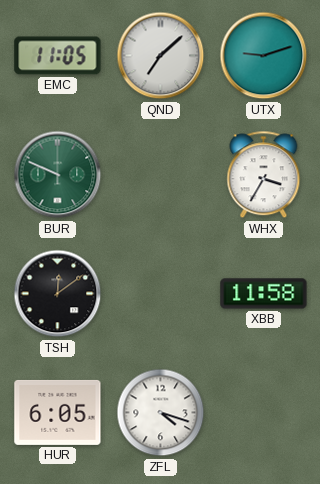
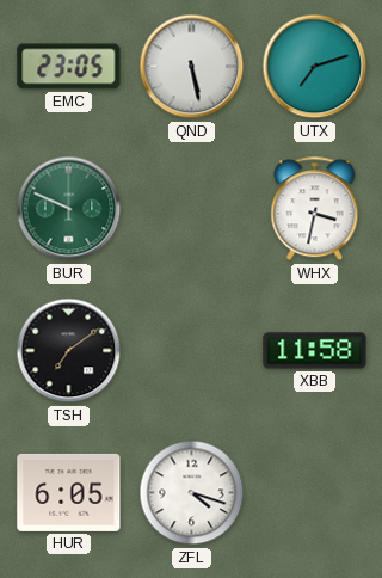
EMC: 11:05 -> 23:05
QND: 7:08 -> 5:28
UTX: 9:12 -> 7:12
WHX: 3:35 -> 3:32
TSH: 12:09 -> 7:09
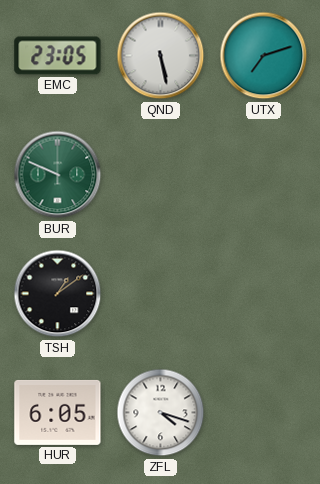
WHX: 3:32 -> none
TSH: 7:09 -> 1:09
XBB: 11:58 -> none
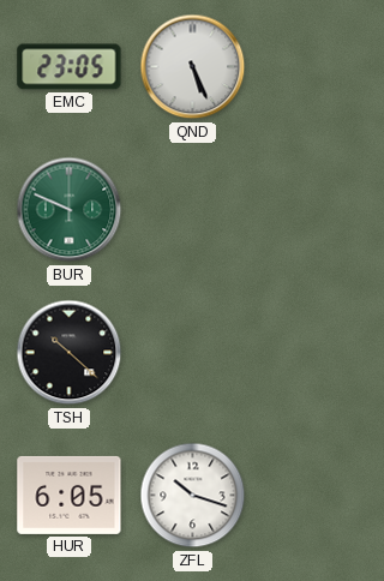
QND: 5:28 -> 5:26
UTX: 7:12 -> none
TSH: 1:09 -> 10:22
ZFL: 4:18 -> 10:18
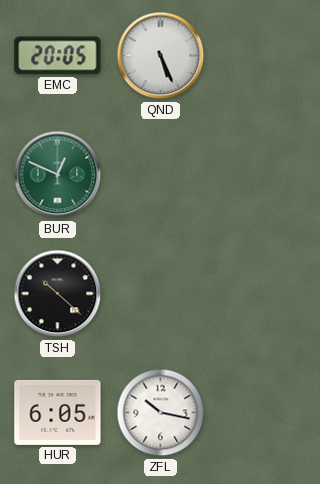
EMC: 23:05 -> 20:05
BUR: 9:49 -> 12:49
ZFL: 10:18 -> 10:17
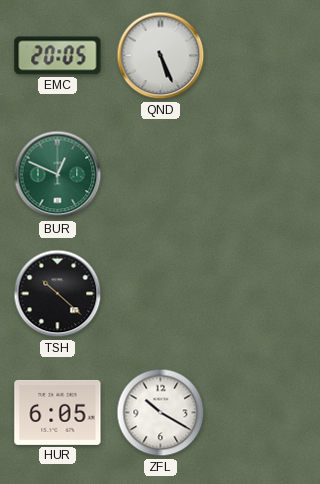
ZFL: 10:17 -> 10:20
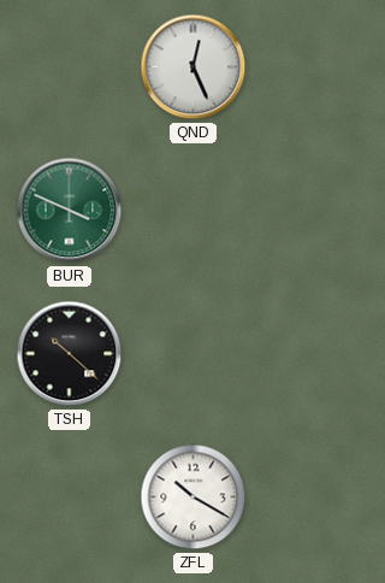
EMC: 20:05 -> none
QND: 5:26 -> 12:26
BUR: 12:49 -> 3:49
HUR: 6:05 -> none
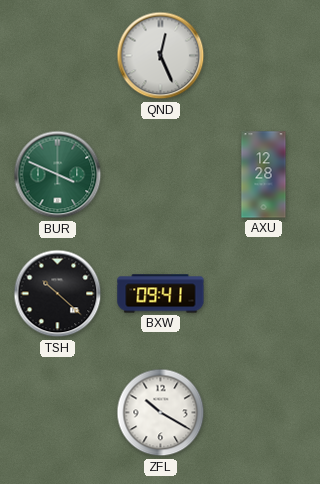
AXU: none -> 12:28
BXW: none -> 09:41
